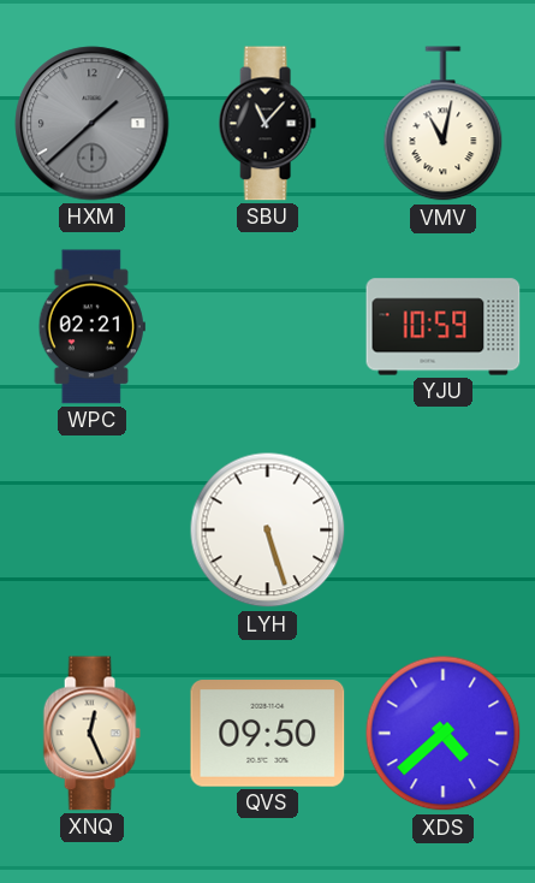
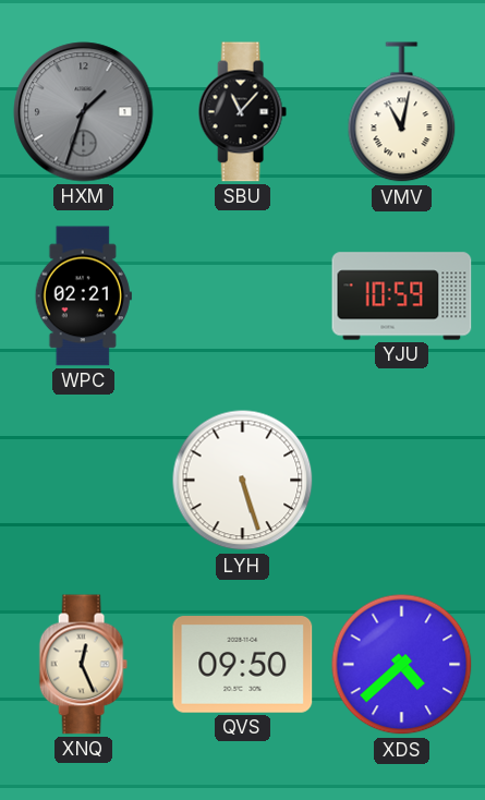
HXM: 1:38 -> 1:33
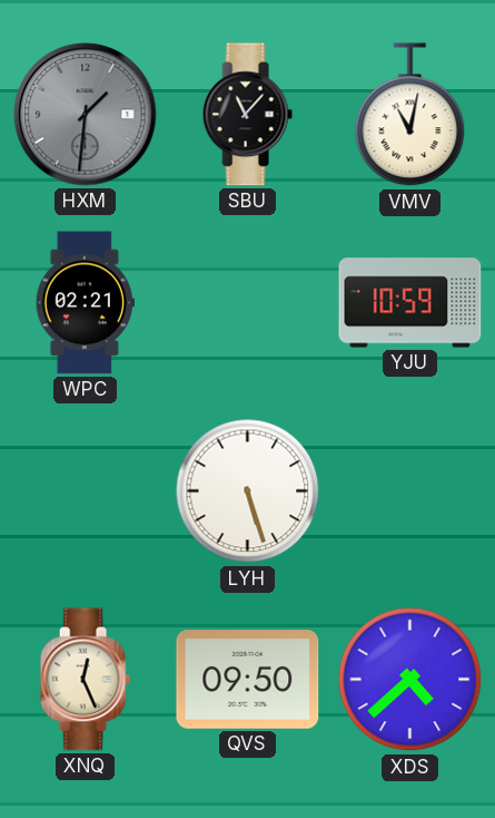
HXM: 1:33 -> 1:31
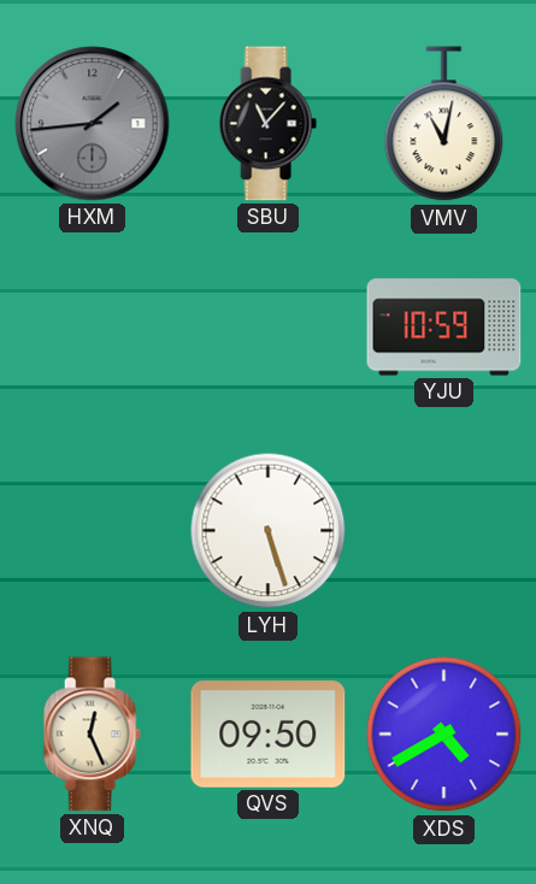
HXM: 1:31 -> 1:44
WPC: 02:21 -> none
XDS: 4:38 -> 4:40
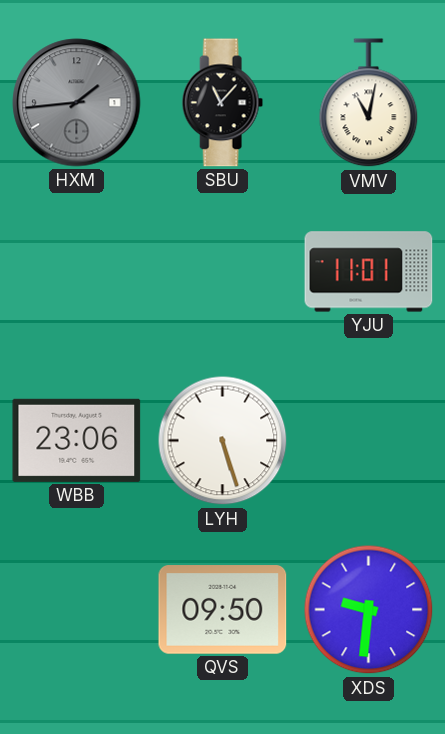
YJU: 10:59 -> 11:01
WBB: none -> 23:06
XNQ: 12:26 -> none
XDS: 4:40 -> 9:31
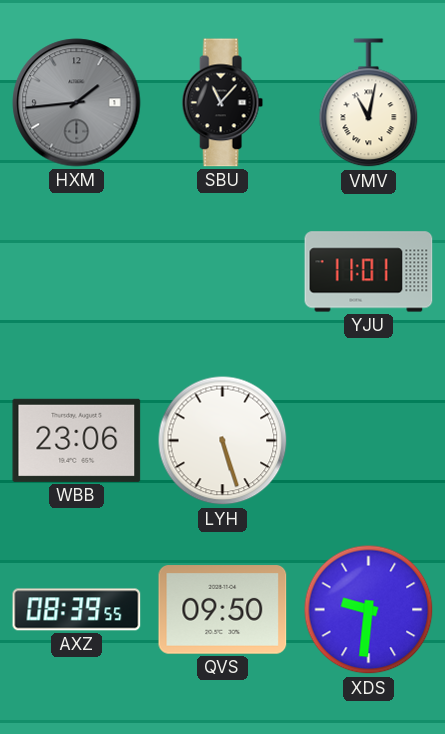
AXZ: none -> 08:39
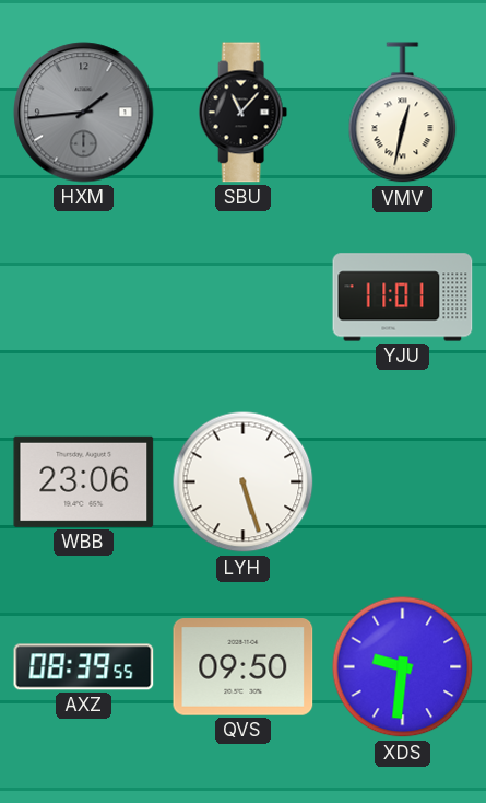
VMV: 11:02 -> 12:32
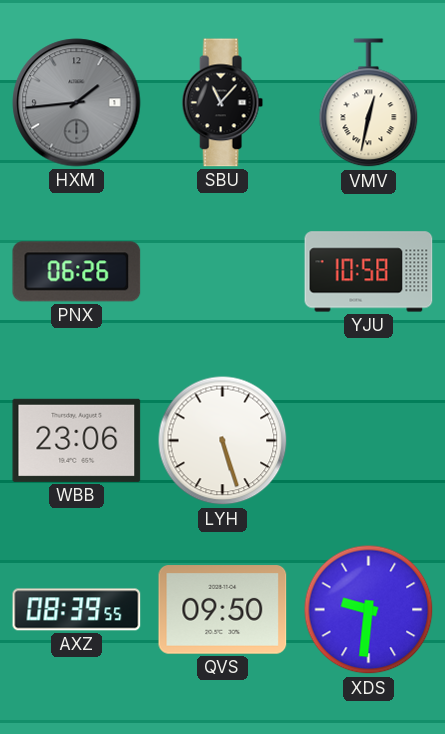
PNX: none -> 06:26
YJU: 11:01 -> 10:58
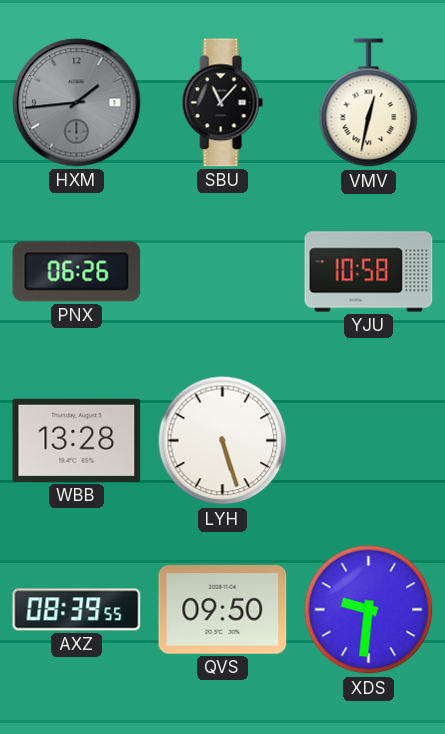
WBB: 23:06 -> 13:28
